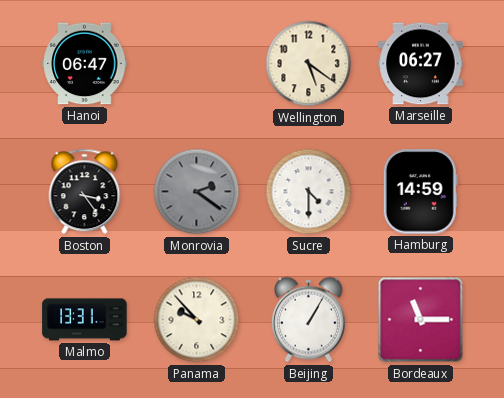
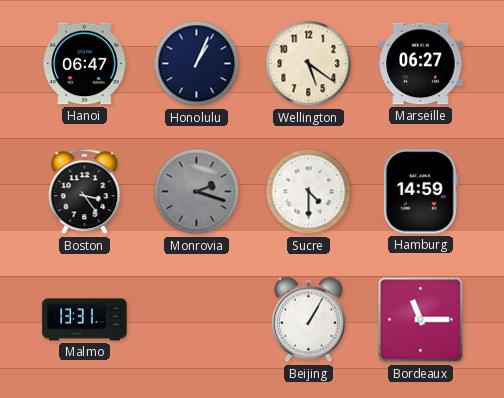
Honolulu: none -> 1:04
Monrovia: 2:21 -> 2:18
Panama: 9:53 -> none
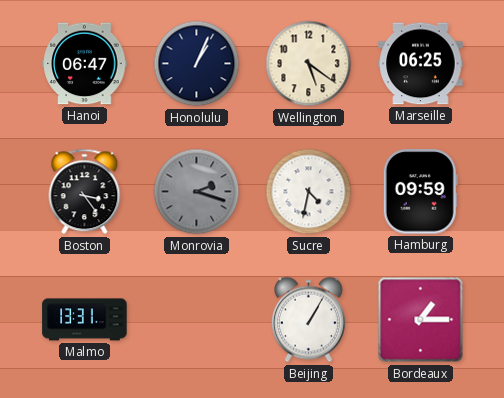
Marseille: 06:27 -> 06:25
Sucre: 4:30 -> 4:32
Hamburg: 14:59 -> 09:59
Bordeaux: 11:15 -> 1:15
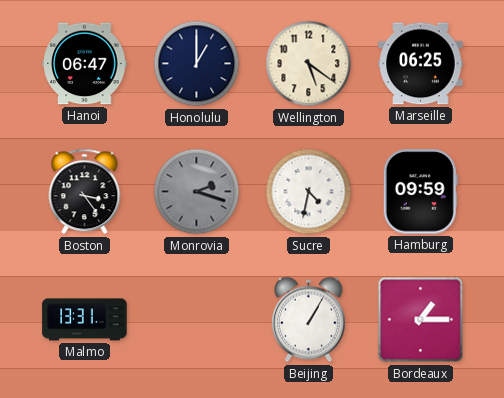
Honolulu: 1:04 -> 1:00
